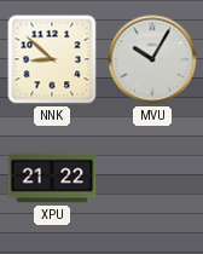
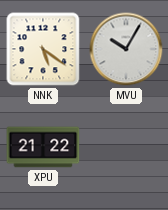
NNK: 8:52 -> 5:21
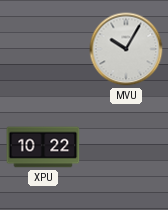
NNK: 5:21 -> none
XPU: 21:22 -> 10:22
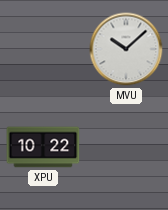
MVU: 10:05 -> 10:08
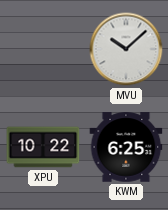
KWM: none -> 6:25
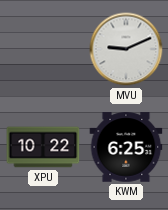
MVU: 10:08 -> 9:11
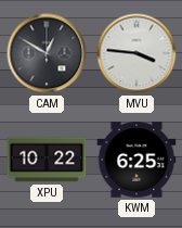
CAM: none -> 12:50
MVU: 9:11 -> 3:46
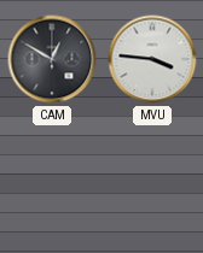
XPU: 10:22 -> none
KWM: 6:25 -> none
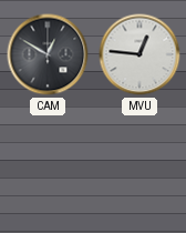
MVU: 3:46 -> 12:46
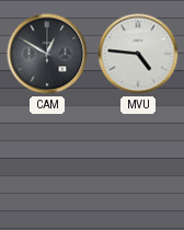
MVU: 12:46 -> 4:46
